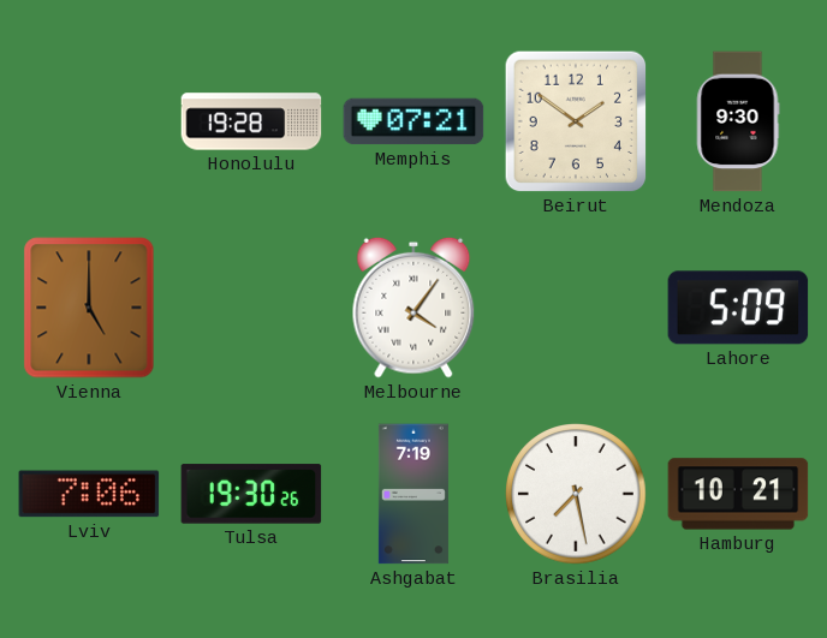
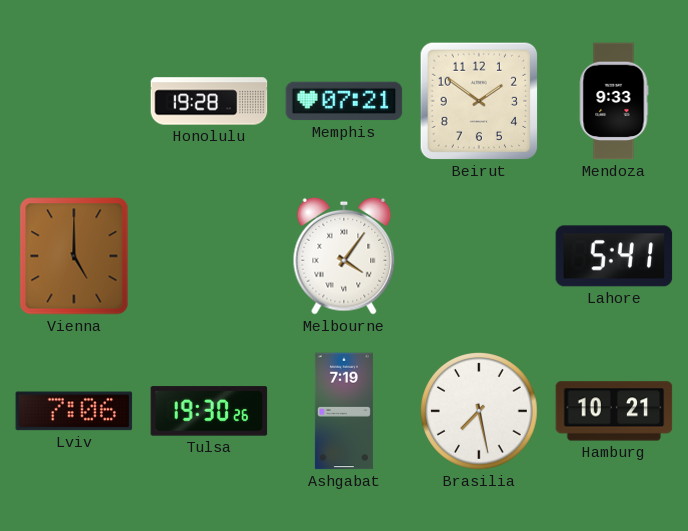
Mendoza: 9:30 -> 9:33
Lahore: 5:09 -> 5:41
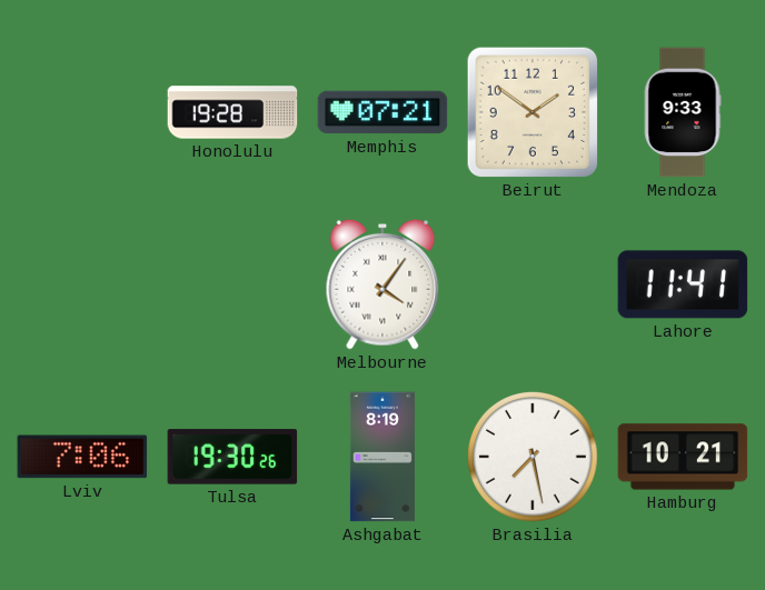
Vienna: 5:00 -> none
Lahore: 5:41 -> 11:41
Ashgabat: 7:19 -> 8:19
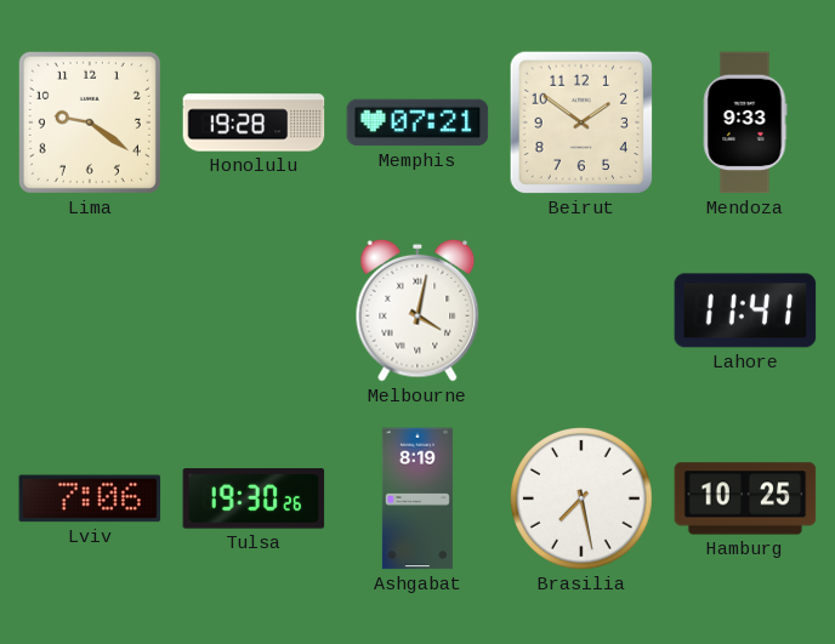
Lima: none -> 9:21
Melbourne: 4:06 -> 4:02
Hamburg: 10:21 -> 10:25
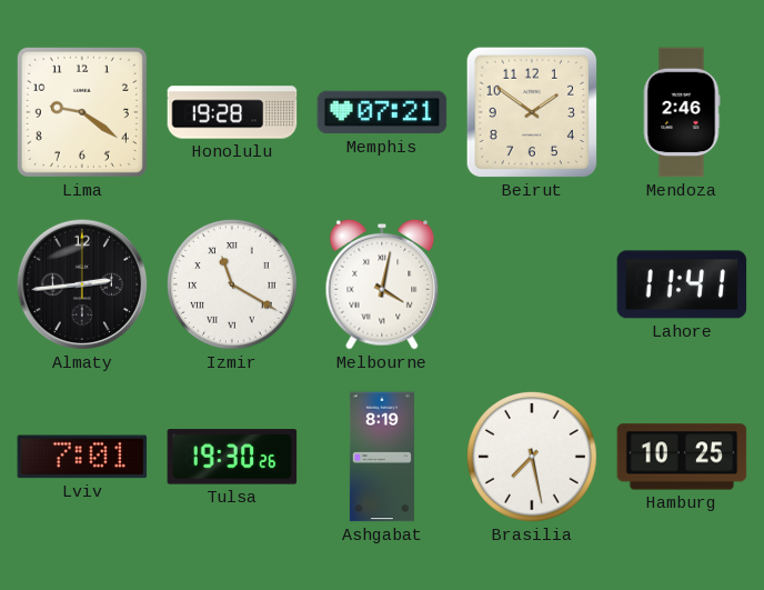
Mendoza: 9:33 -> 2:46
Almaty: none -> 2:44
Izmir: none -> 11:20
Lviv: 7:06 -> 7:01
